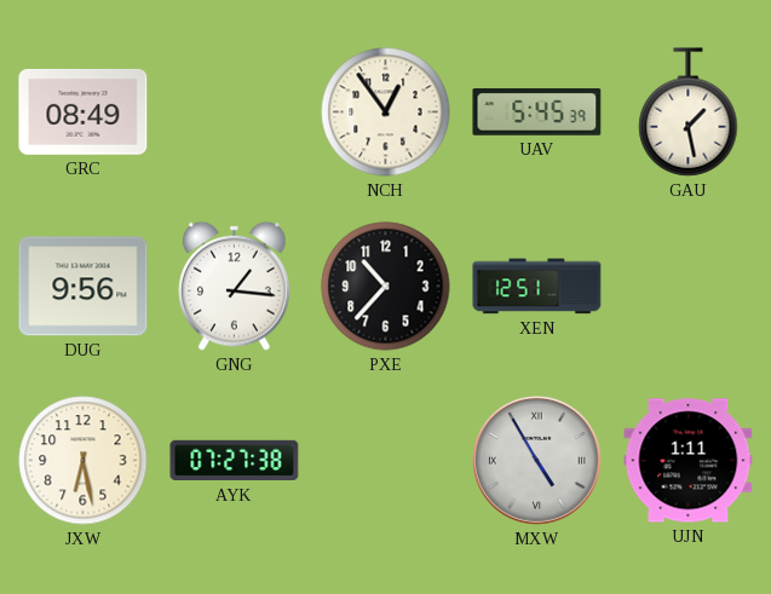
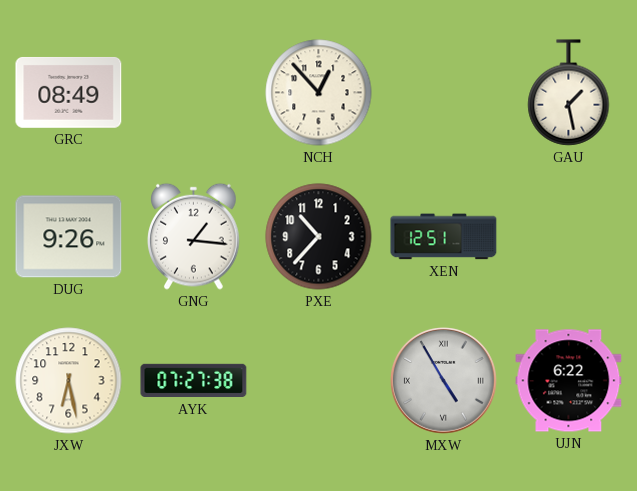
NCH: 12:54 -> 12:53
UAV: 5:45 -> none
DUG: 9:56 -> 9:26
UJN: 1:11 -> 6:22
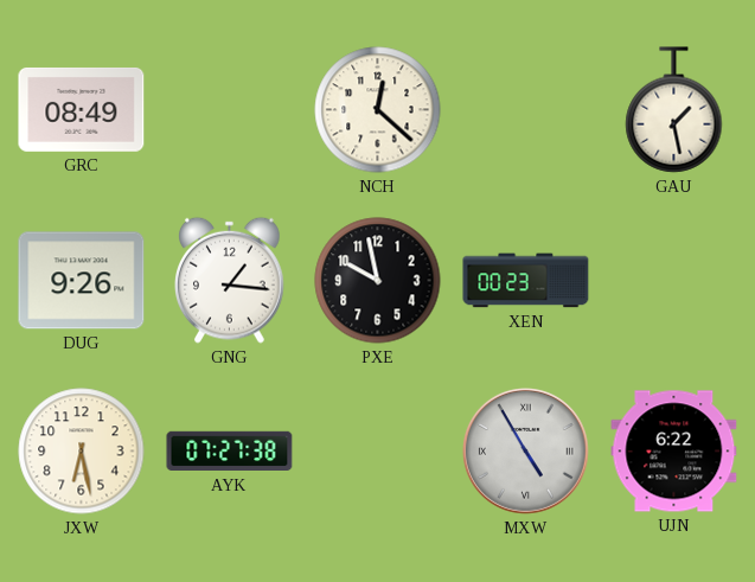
NCH: 12:53 -> 12:22
PXE: 10:37 -> 9:58
XEN: 12:51 -> 00:23
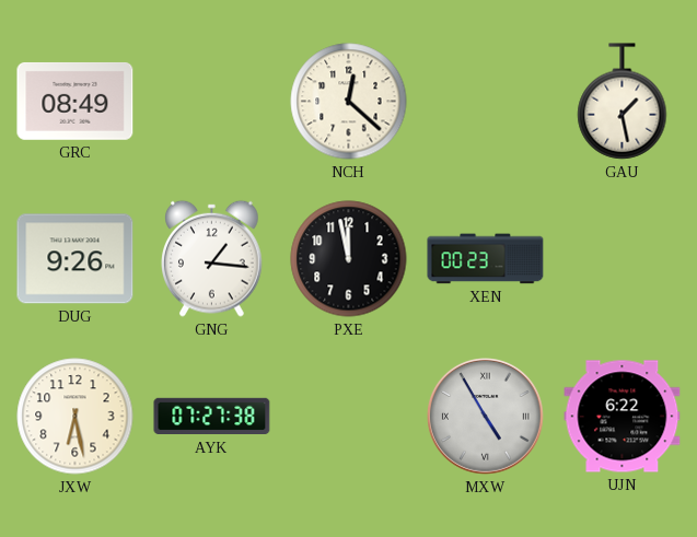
PXE: 9:58 -> 11:58
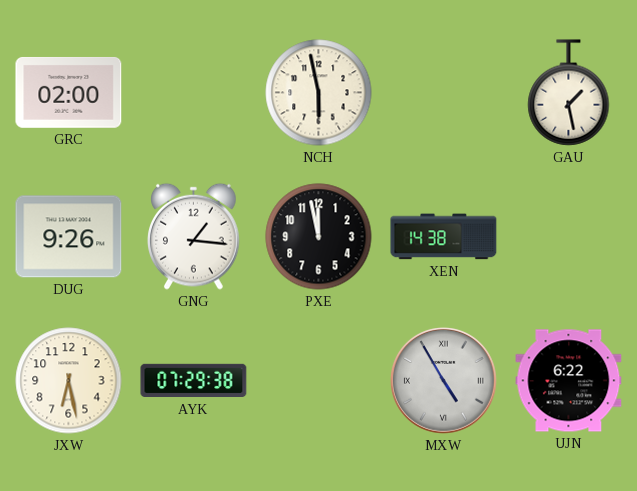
GRC: 08:49 -> 02:00
NCH: 12:22 -> 5:58
XEN: 00:23 -> 14:38
AYK: 07:27 -> 07:29
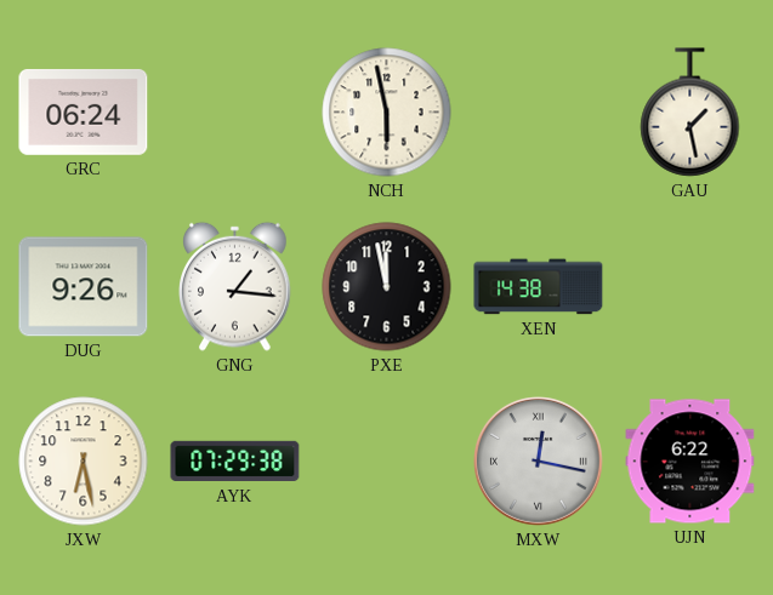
GRC: 02:00 -> 06:24
MXW: 4:55 -> 12:17
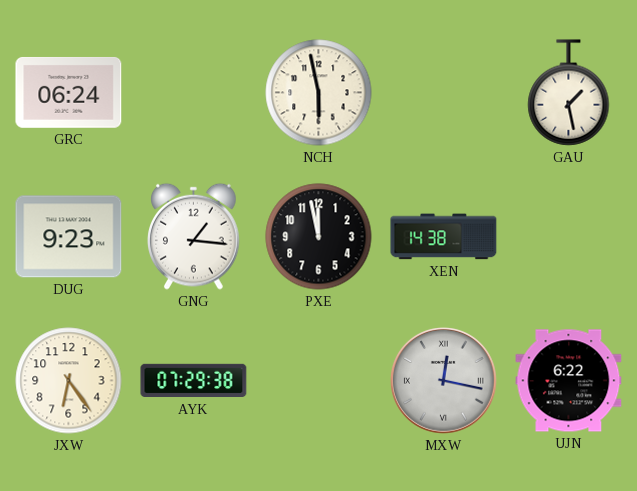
DUG: 9:26 -> 9:23
JXW: 6:28 -> 6:24
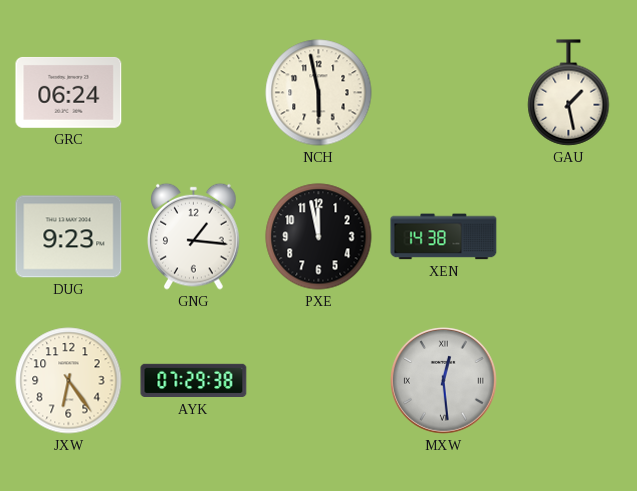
MXW: 12:17 -> 12:29
UJN: 6:22 -> none
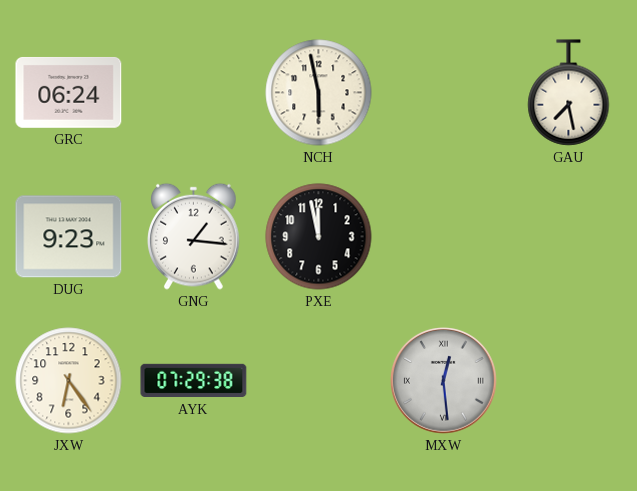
GAU: 1:28 -> 7:28
XEN: 14:38 -> none
